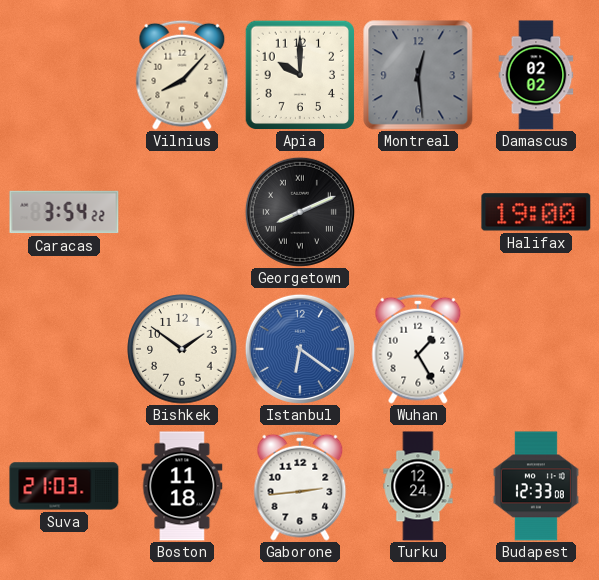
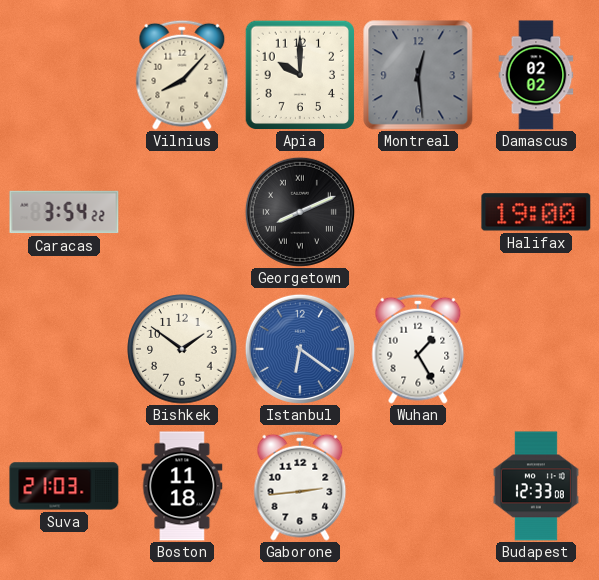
Turku: 12:24 -> none
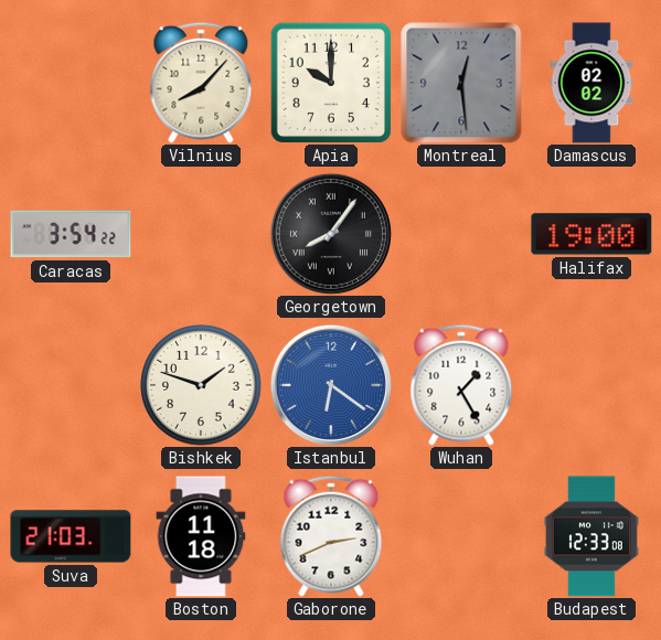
Georgetown: 8:11 -> 8:06
Bishkek: 1:51 -> 1:48
Gaborone: 2:44 -> 2:41
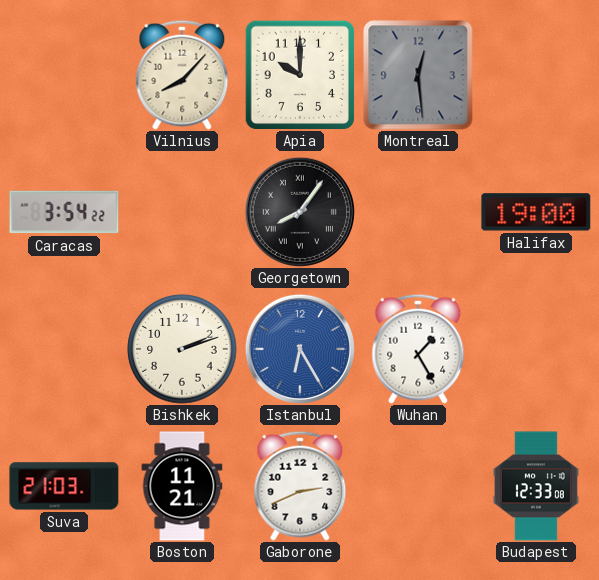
Damascus: 02:02 -> none
Bishkek: 1:48 -> 2:12
Istanbul: 6:21 -> 6:25
Boston: 11:18 -> 11:21
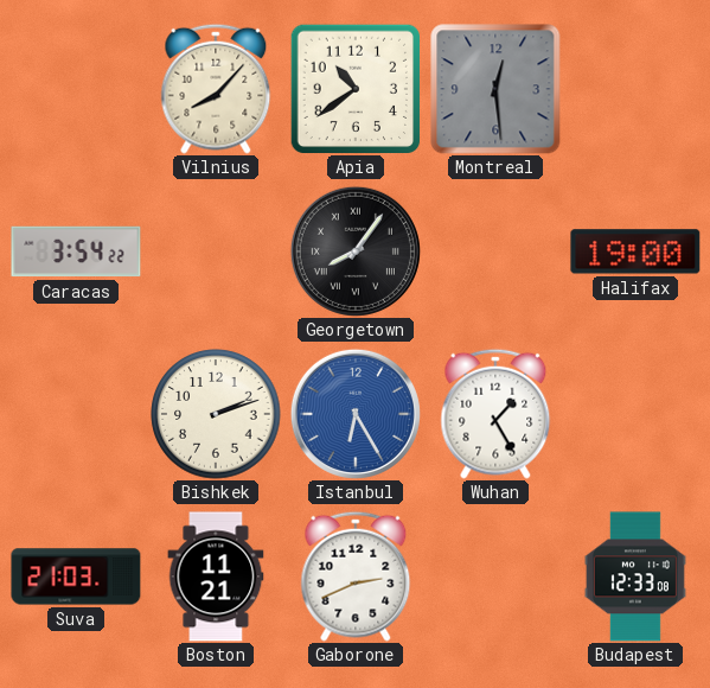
Apia: 10:00 -> 10:39
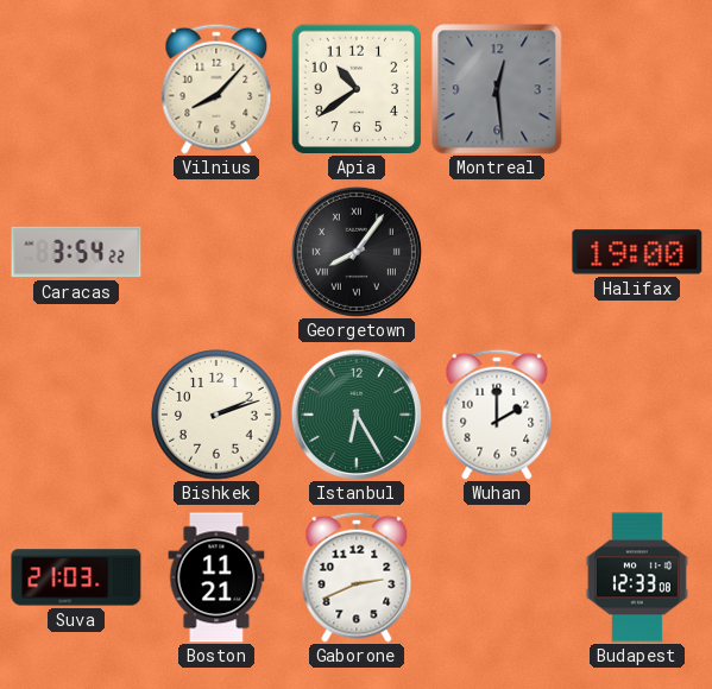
Istanbul dial: blue -> green
Wuhan: 1:25 -> 2:00
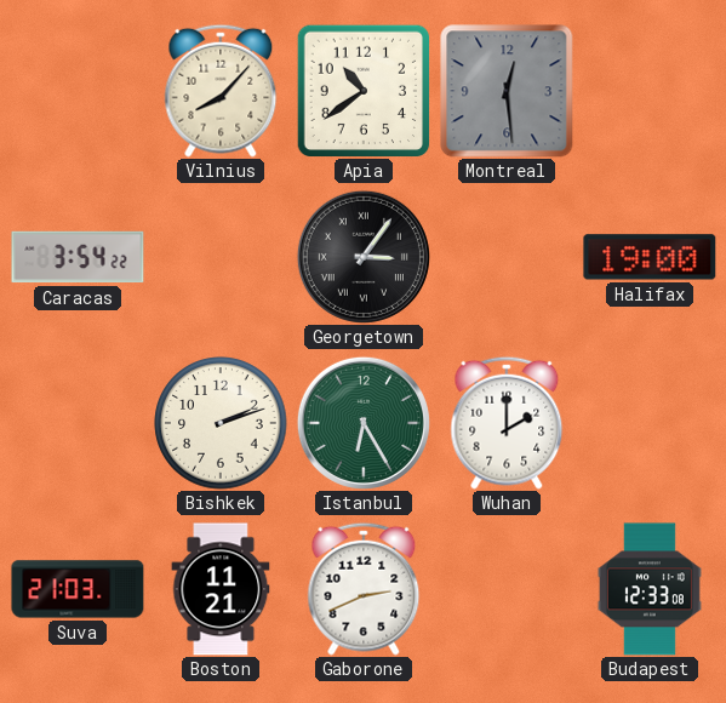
Georgetown: 8:06 -> 3:06
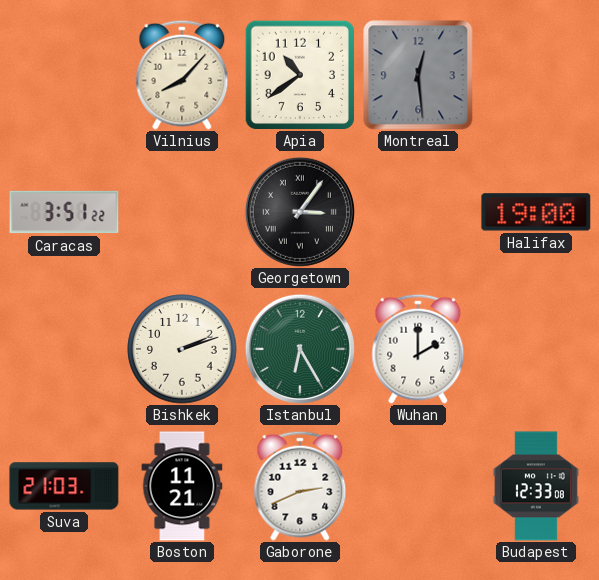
Caracas: 3:54 -> 3:51
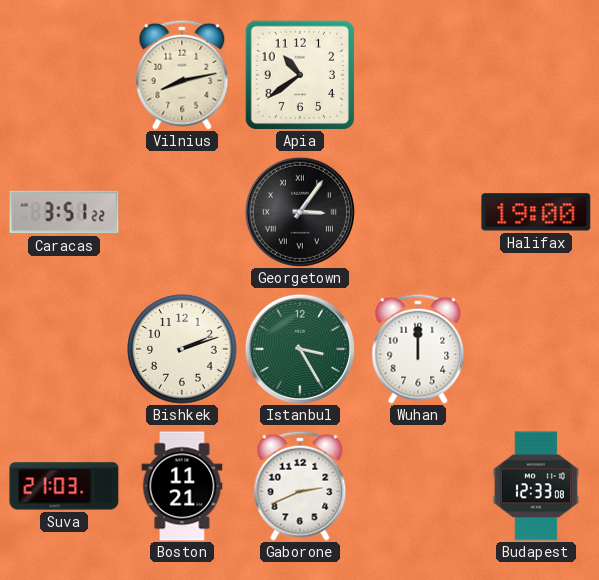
Vilnius: 8:07 -> 8:13
Montreal: 12:29 -> none
Istanbul: 6:25 -> 3:25
Wuhan: 2:00 -> 12:00
